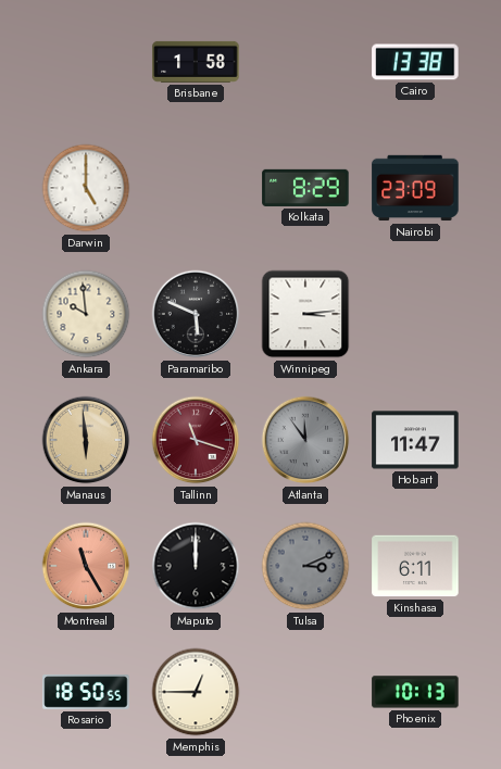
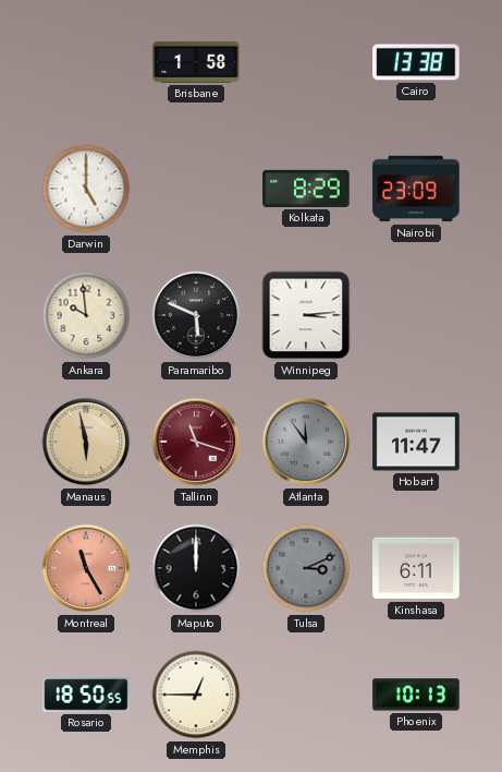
Manaus: 5:59 -> 5:58
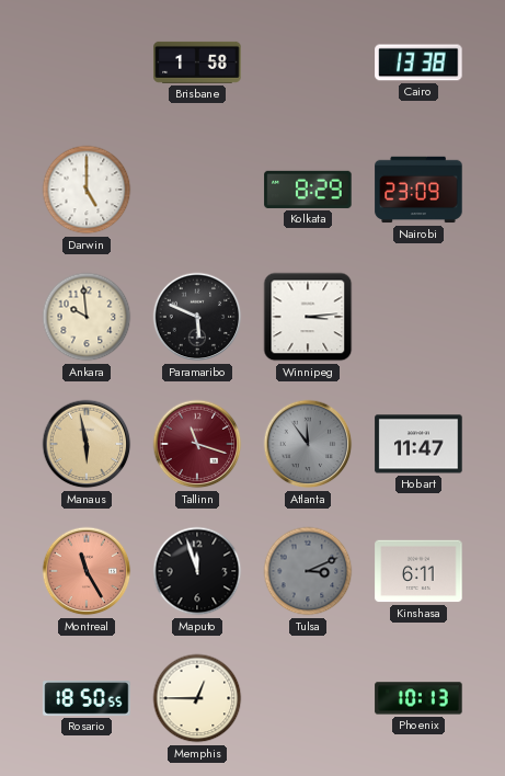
Maputo: 12:00 -> 11:57
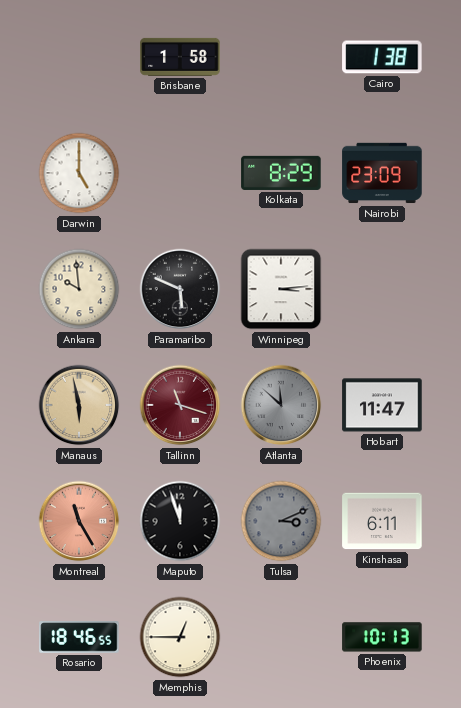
Cairo: 13:38 -> 1:38
Atlanta: 11:54 -> 11:52
Rosario: 18:50 -> 18:46
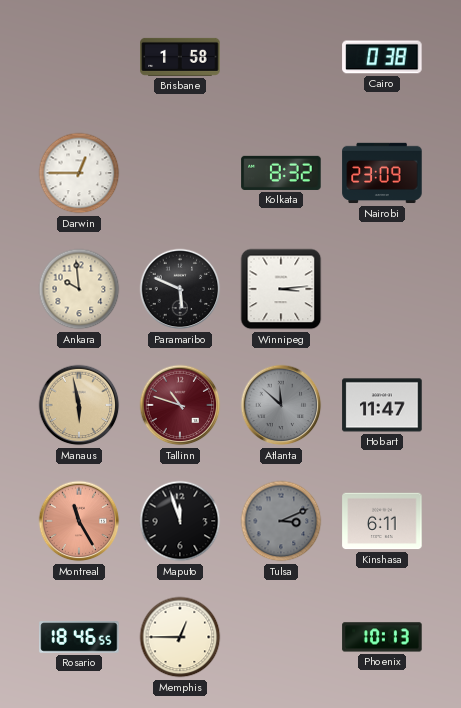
Cairo: 1:38 -> 0:38
Darwin: 5:00 -> 12:45
Kolkata: 8:29 -> 8:32
Tallinn: 11:18 -> 10:48
